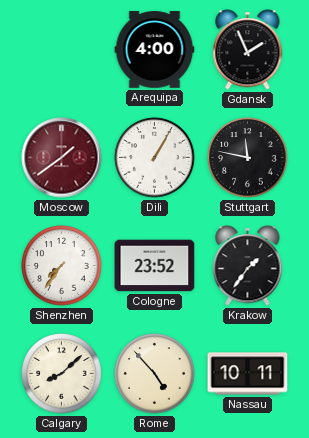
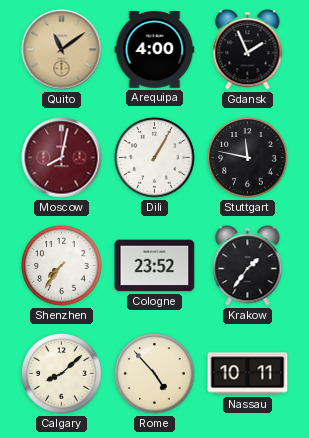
Quito: none -> 11:09
Moscow: 1:39 -> 8:02
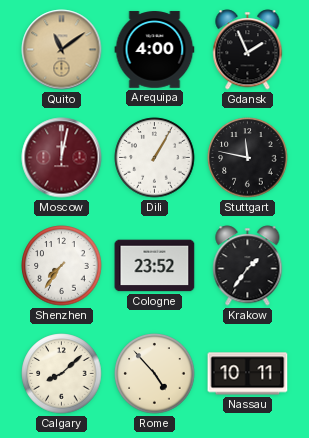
Moscow: 8:02 -> 12:02
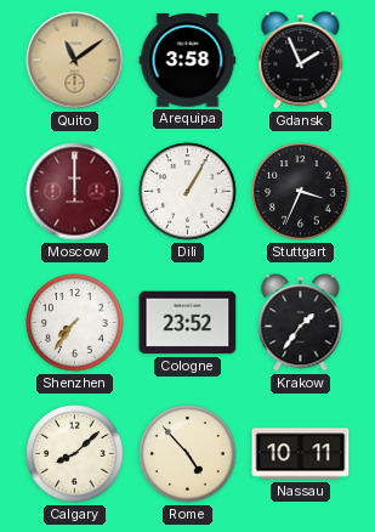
Arequipa: 4:00 -> 3:58
Moscow: 12:02 -> 12:00
Stuttgart: 11:47 -> 3:34
